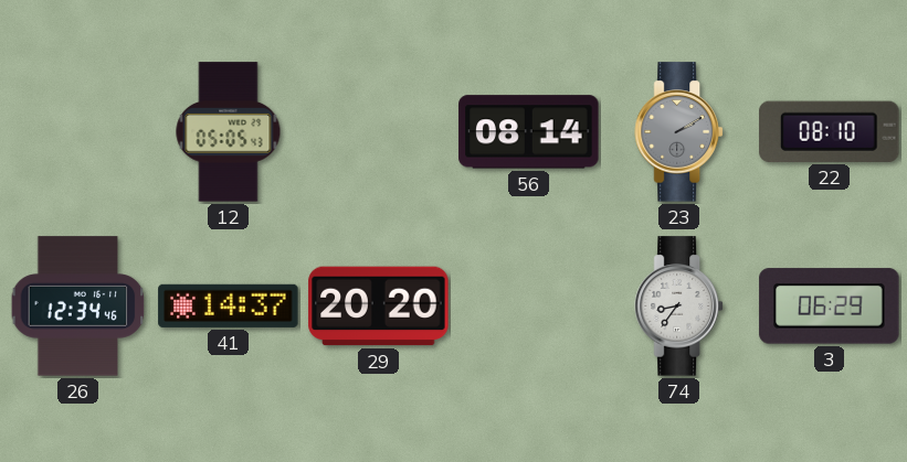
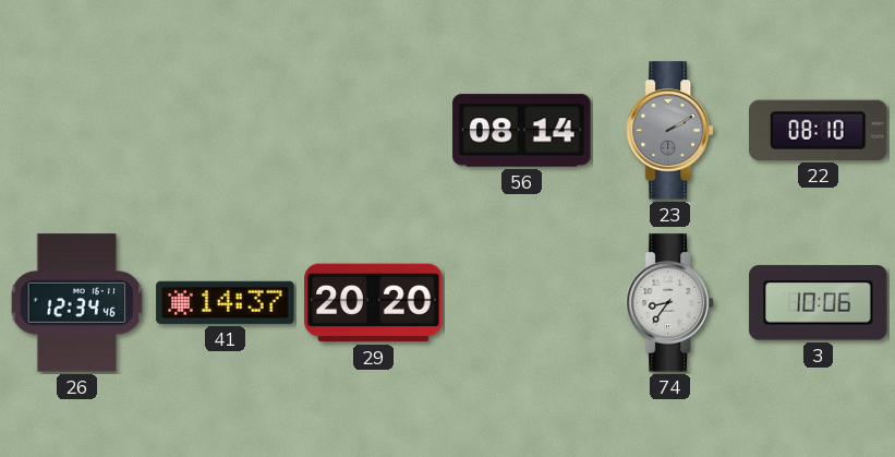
12: 05:05 -> none
3: 06:29 -> 10:06
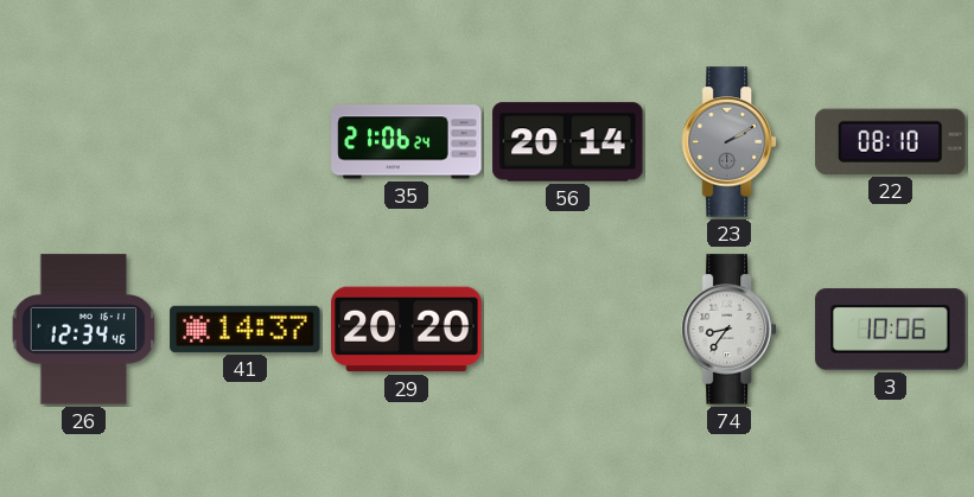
35: none -> 21:06
56: 08:14 -> 20:14
